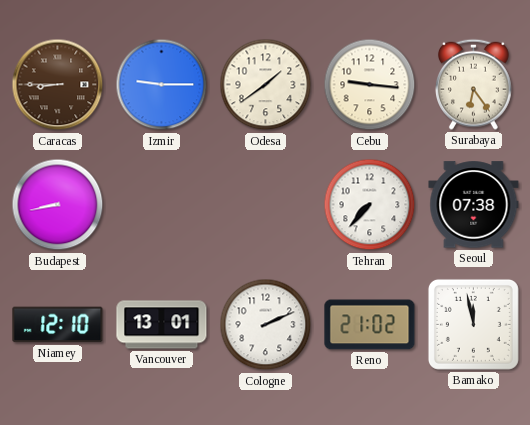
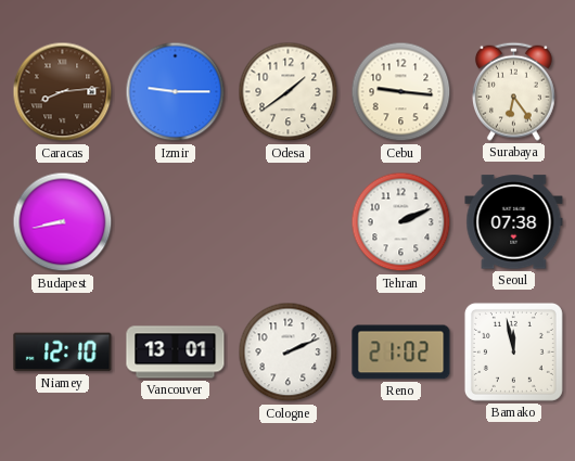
Caracas: 8:45 -> 8:14
Tehran: 7:37 -> 2:11
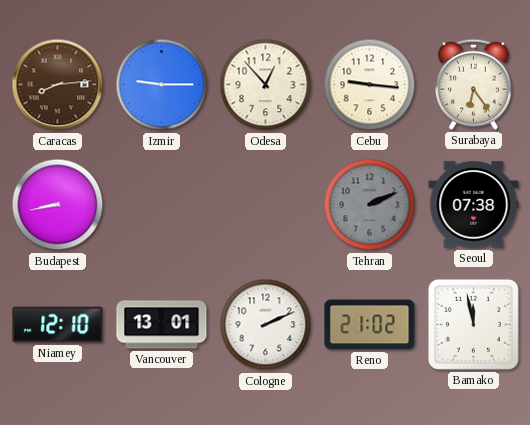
Odesa: 1:39 -> 12:53
Tehran dial: white -> grey
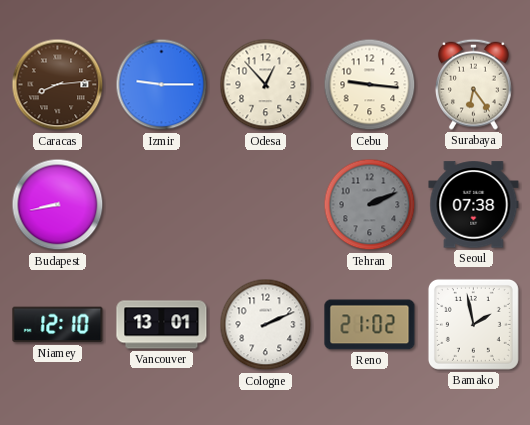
Bamako: 11:58 -> 1:58
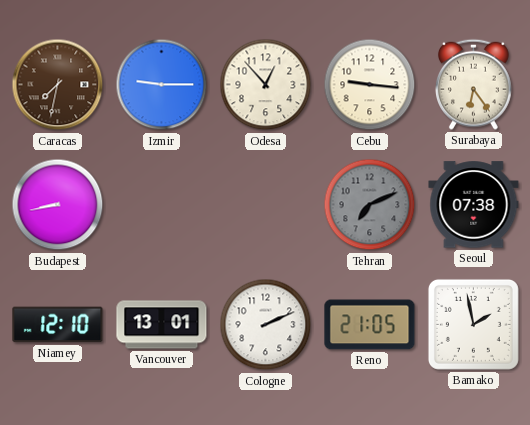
Caracas: 8:14 -> 7:32
Tehran: 2:11 -> 7:11
Reno: 21:02 -> 21:05
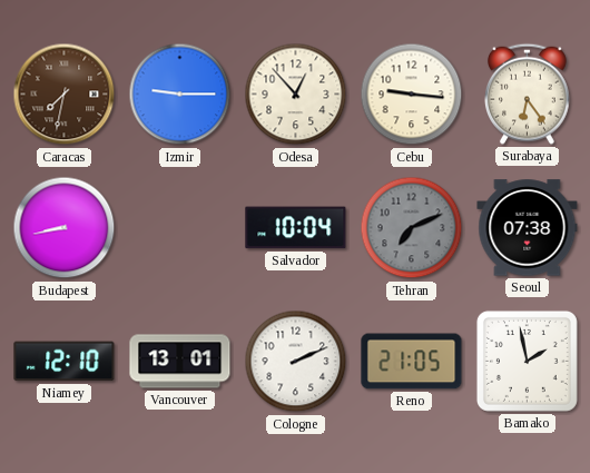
Salvador: none -> 10:04
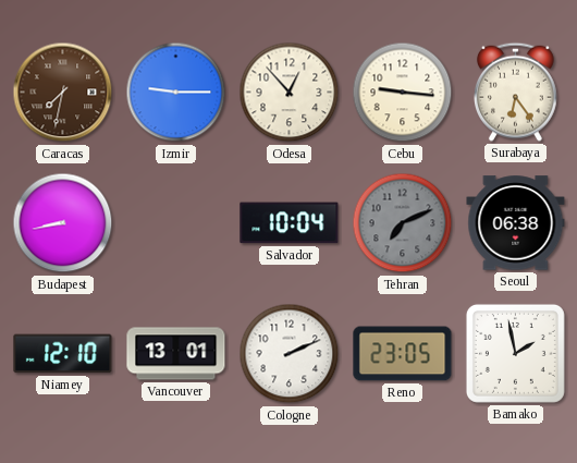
Seoul: 07:38 -> 06:38
Reno: 21:05 -> 23:05
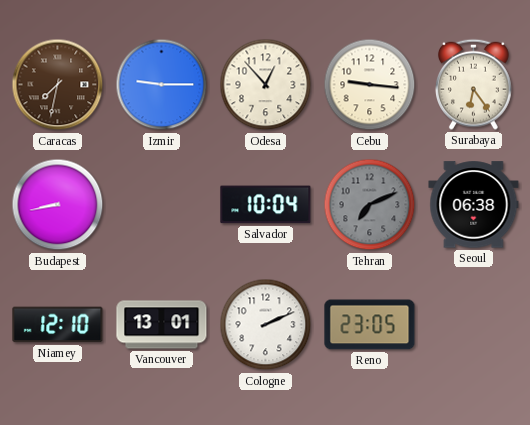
Bamako: 1:58 -> none
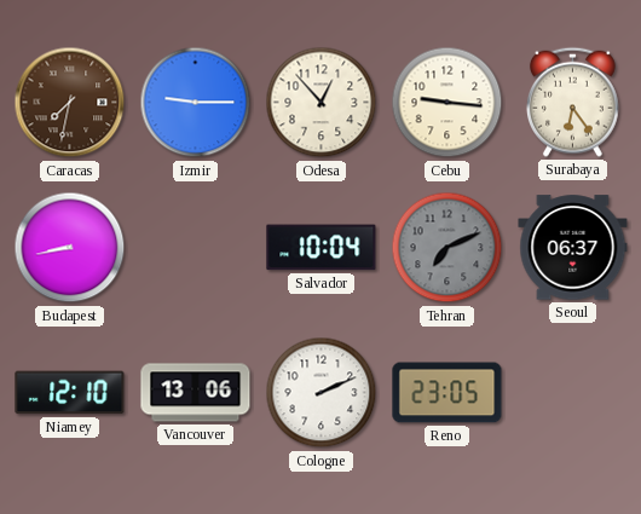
Seoul: 06:38 -> 06:37
Vancouver: 13:01 -> 13:06
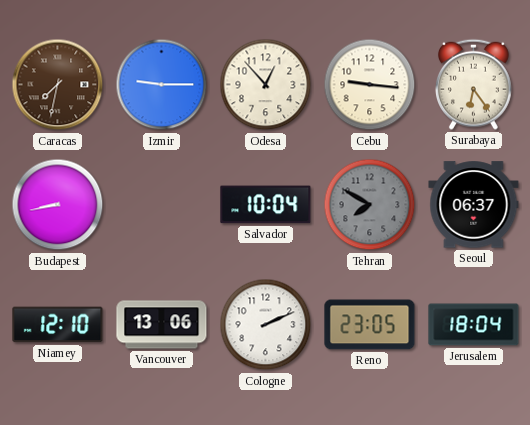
Tehran: 7:11 -> 7:50
Jerusalem: none -> 18:04
